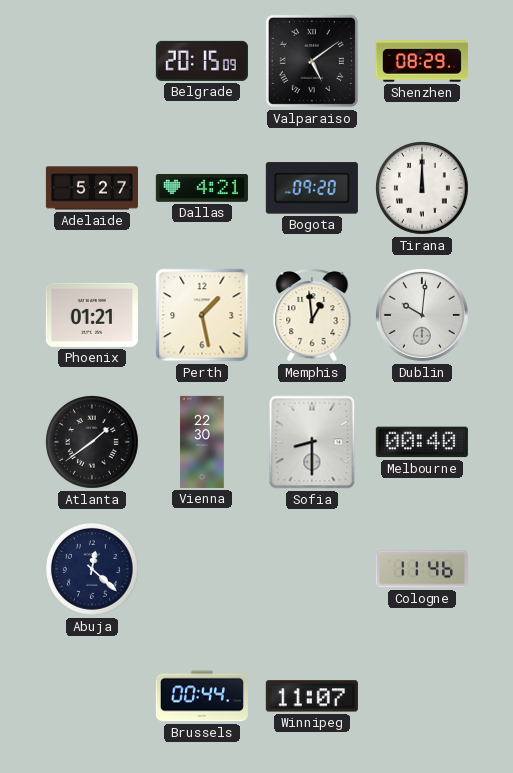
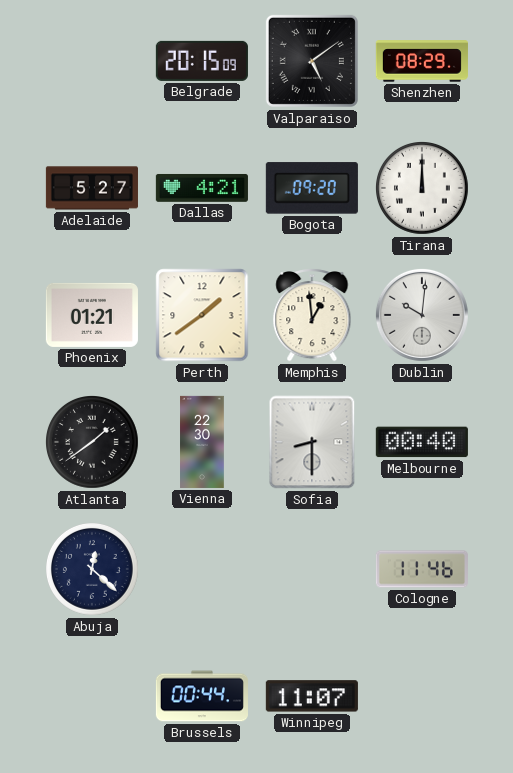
Perth: 1:28 -> 1:39
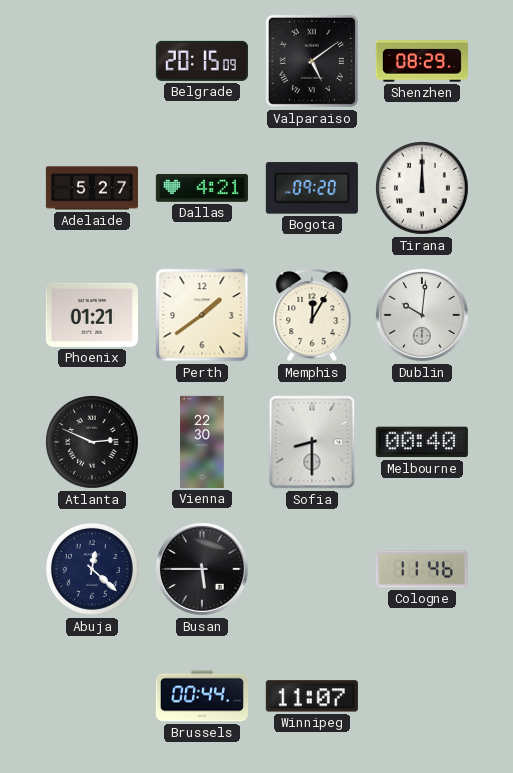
Memphis: 12:59 -> 12:05
Atlanta: 1:39 -> 2:49
Busan: none -> 5:45
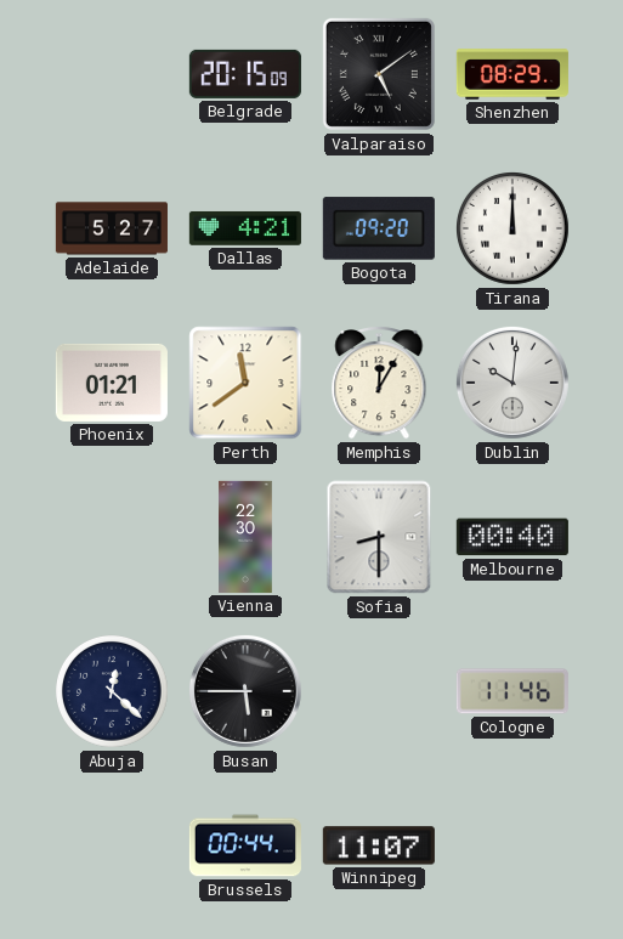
Perth: 1:39 -> 11:39
Atlanta: 2:49 -> none
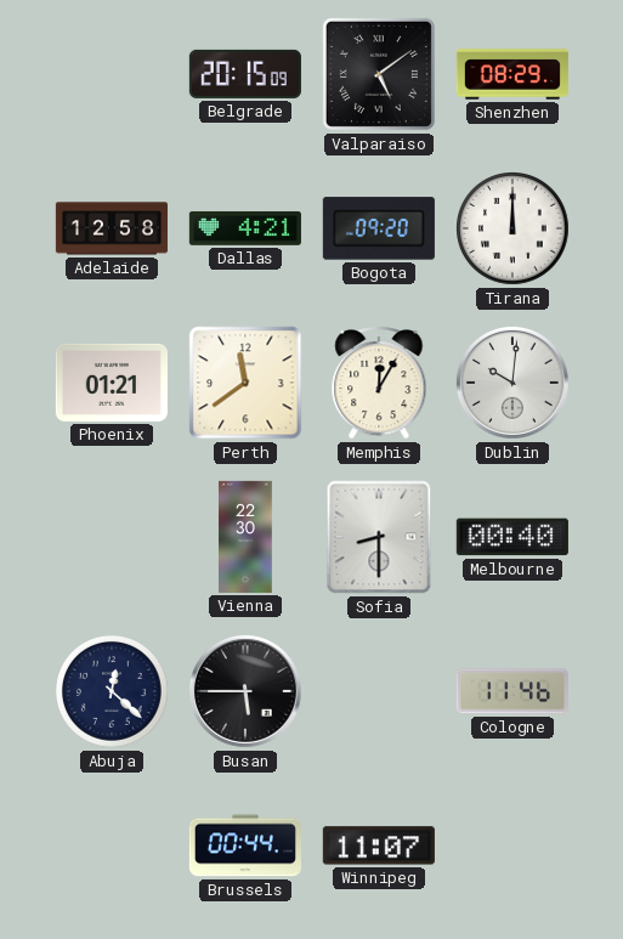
Adelaide: 5:27 -> 12:58
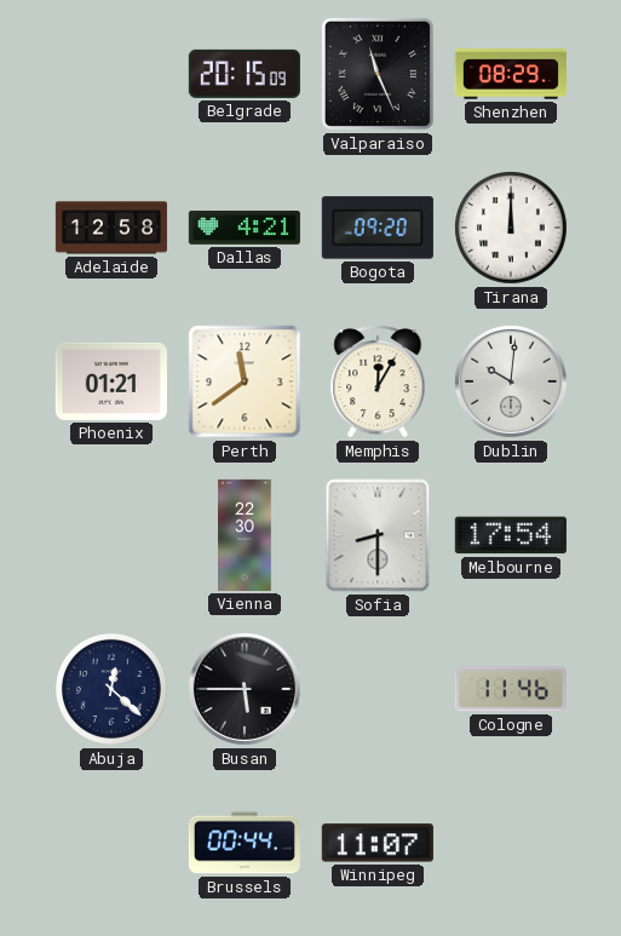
Valparaiso: 5:09 -> 11:26
Melbourne: 00:40 -> 17:54
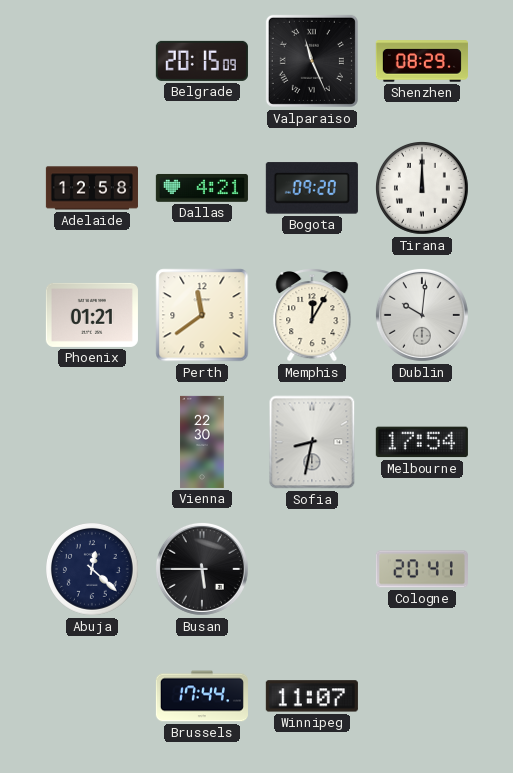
Sofia: 8:30 -> 8:32
Cologne: 11:46 -> 20:41
Brussels: 00:44 -> 17:44
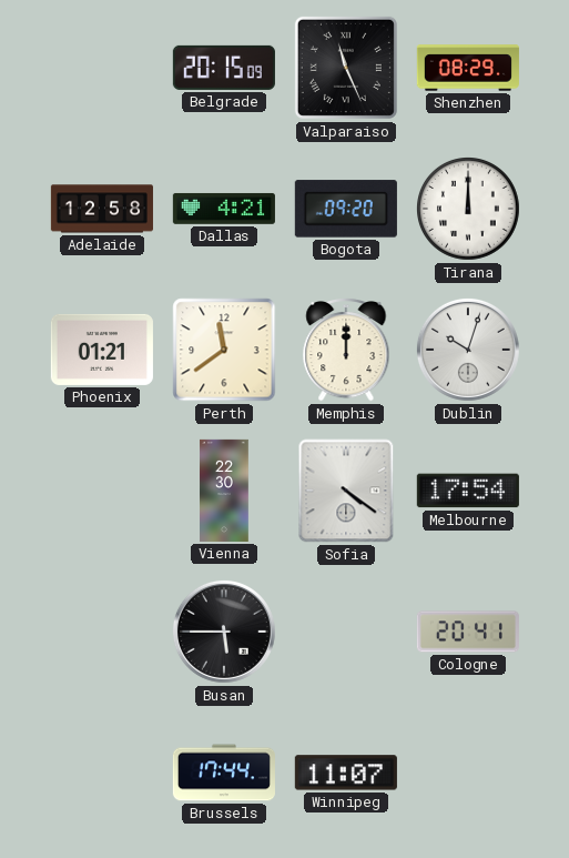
Memphis: 12:05 -> 12:00
Dublin: 10:01 -> 10:03
Sofia: 8:32 -> 4:21
Abuja: 12:22 -> none
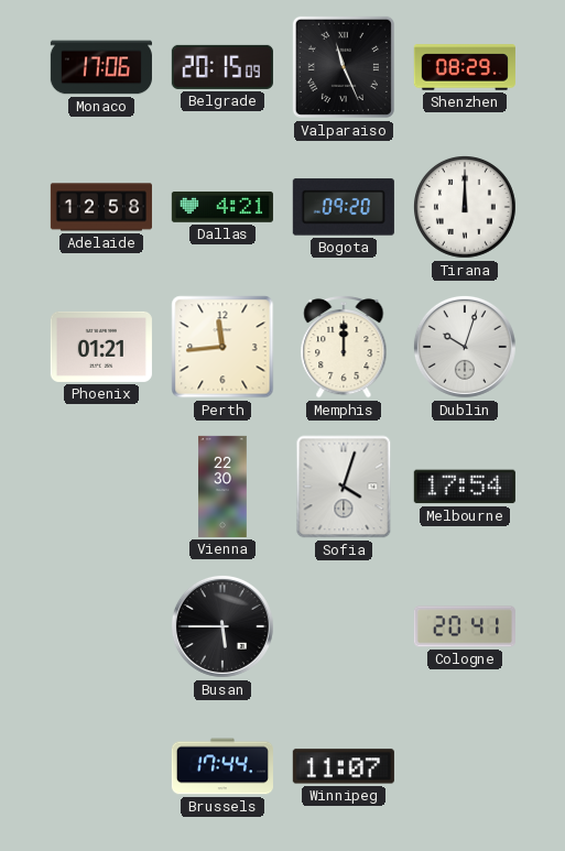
Monaco: none -> 17:06
Perth: 11:39 -> 11:44
Sofia: 4:21 -> 4:03
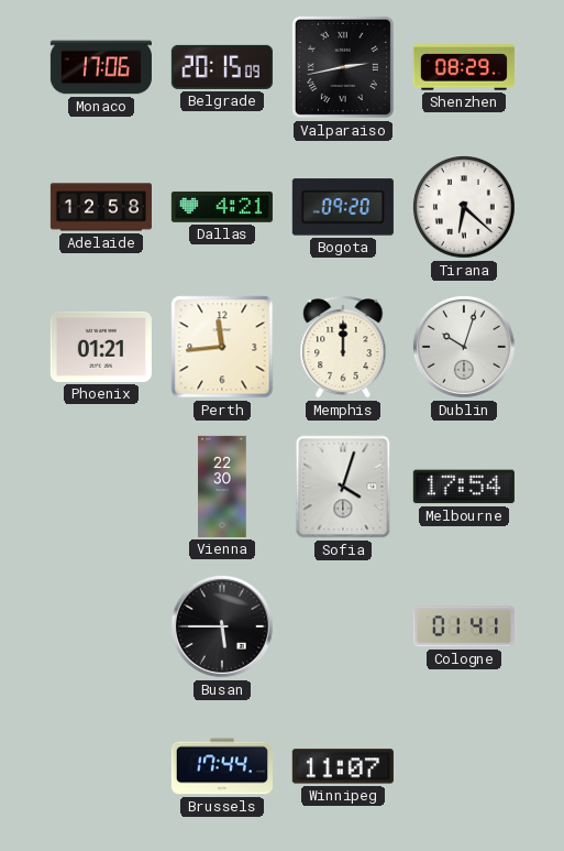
Valparaiso: 11:26 -> 2:43
Tirana: 12:00 -> 6:22
Cologne: 20:41 -> 01:41
